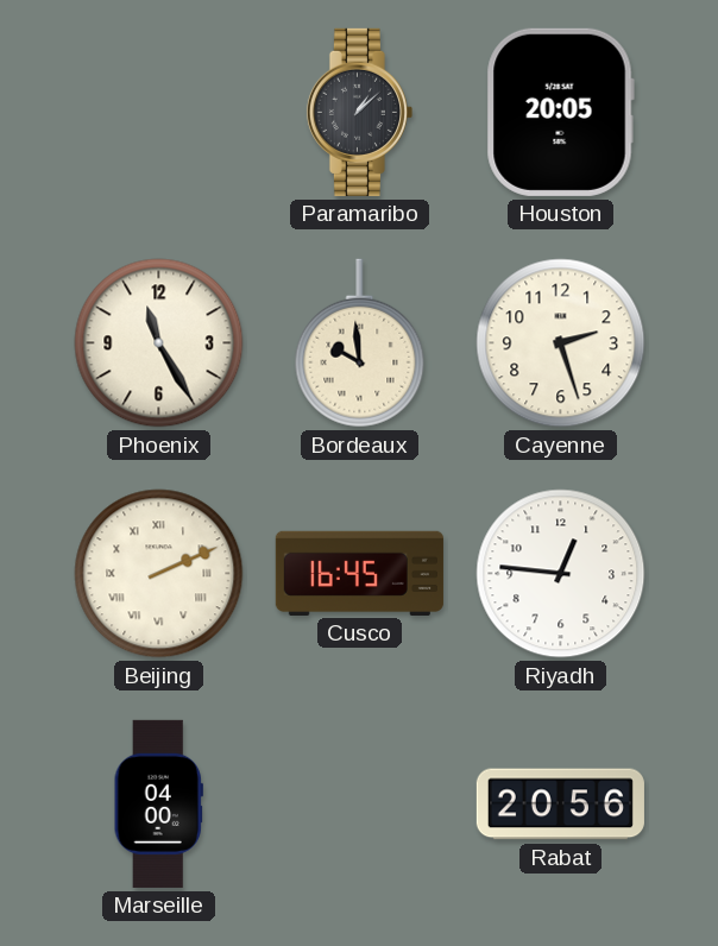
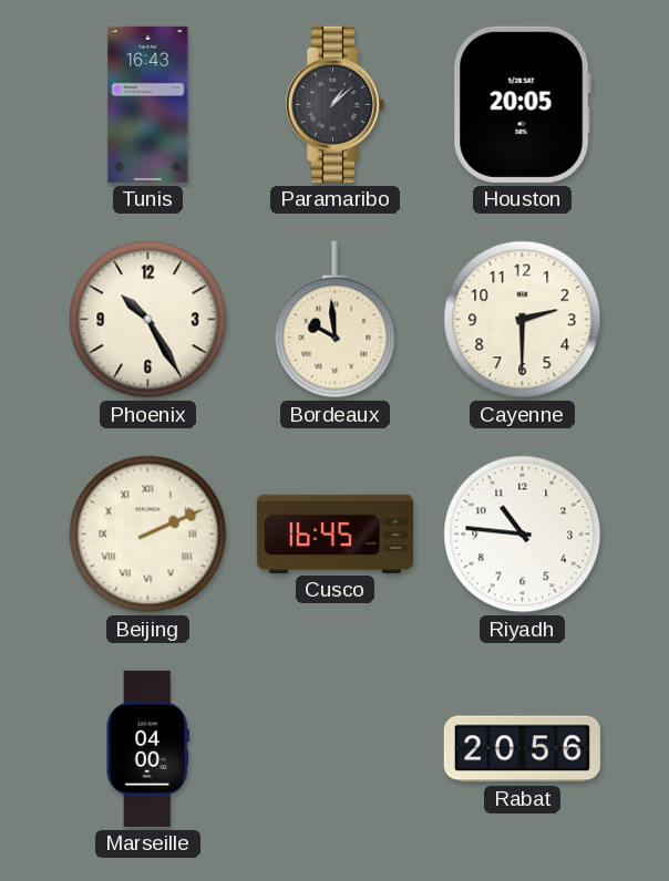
Tunis: none -> 16:43
Phoenix: 11:25 -> 10:25
Cayenne: 2:27 -> 2:30
Riyadh: 12:46 -> 10:46
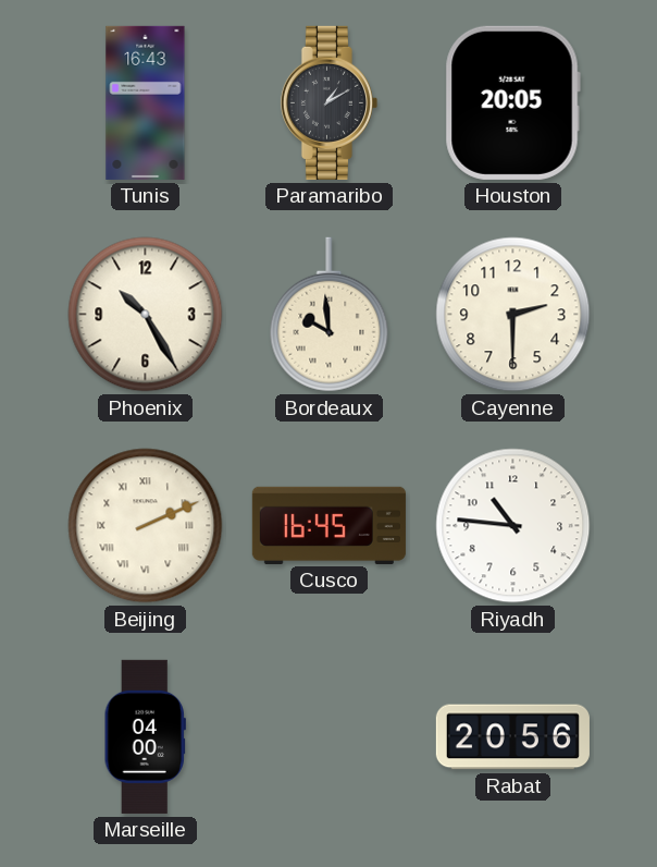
Paramaribo: 1:08 -> 1:10
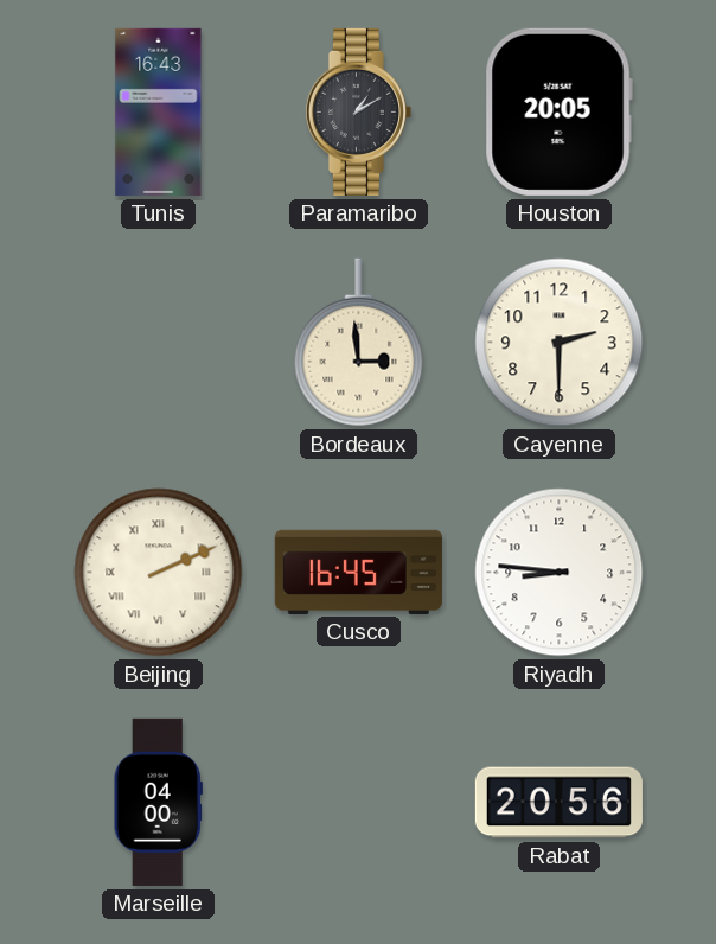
Phoenix: 10:25 -> none
Bordeaux: 9:59 -> 2:59
Riyadh: 10:46 -> 8:46
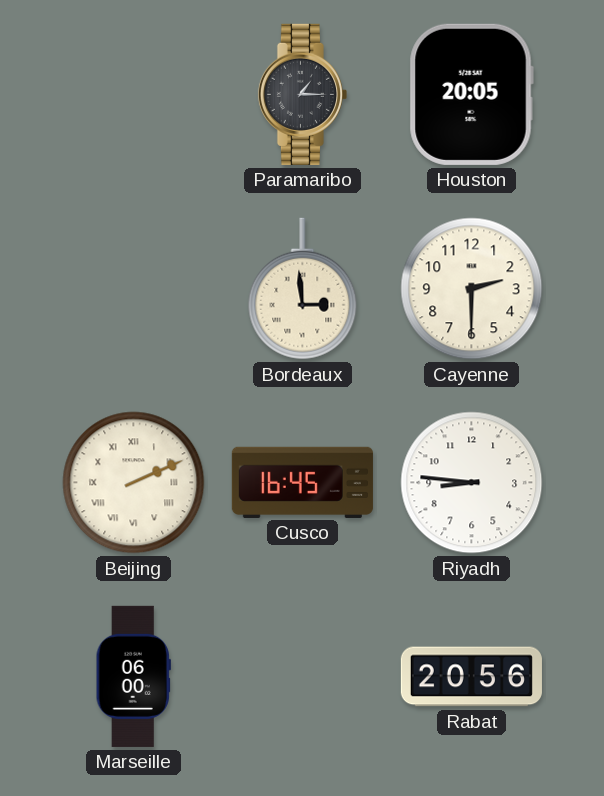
Tunis: 16:43 -> none
Paramaribo: 1:10 -> 1:15
Marseille: 04:00 -> 06:00
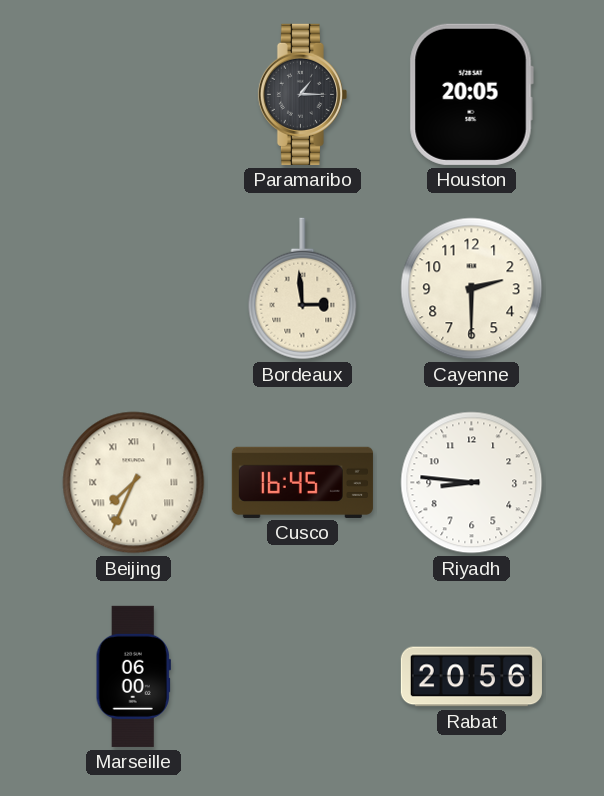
Beijing: 2:11 -> 7:34
